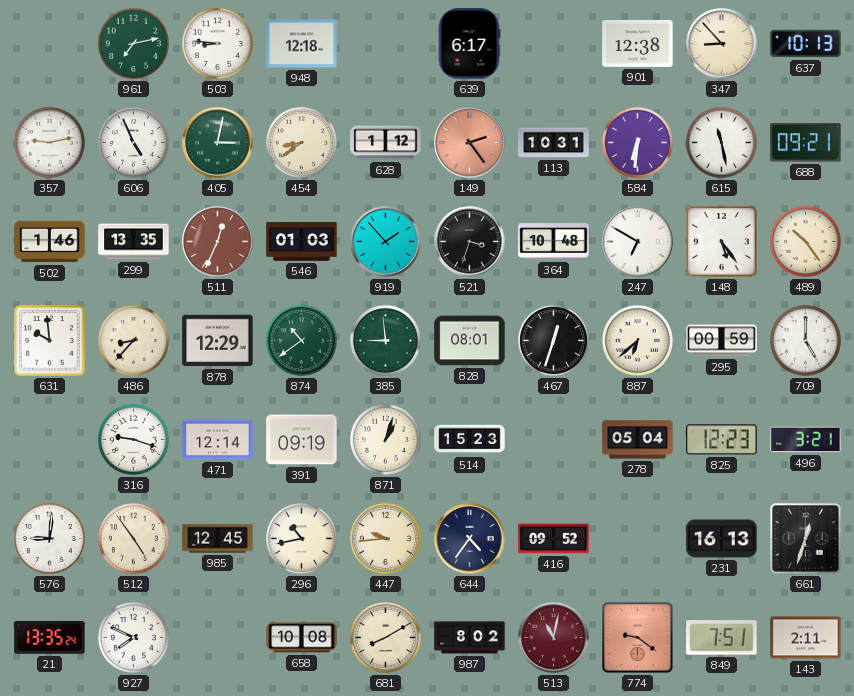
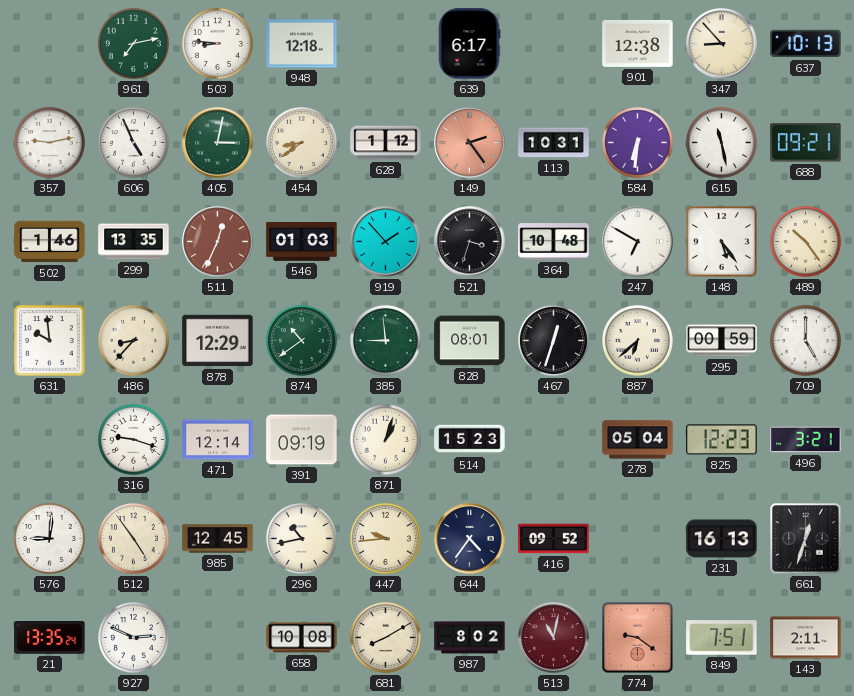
927: 7:49 -> 2:49
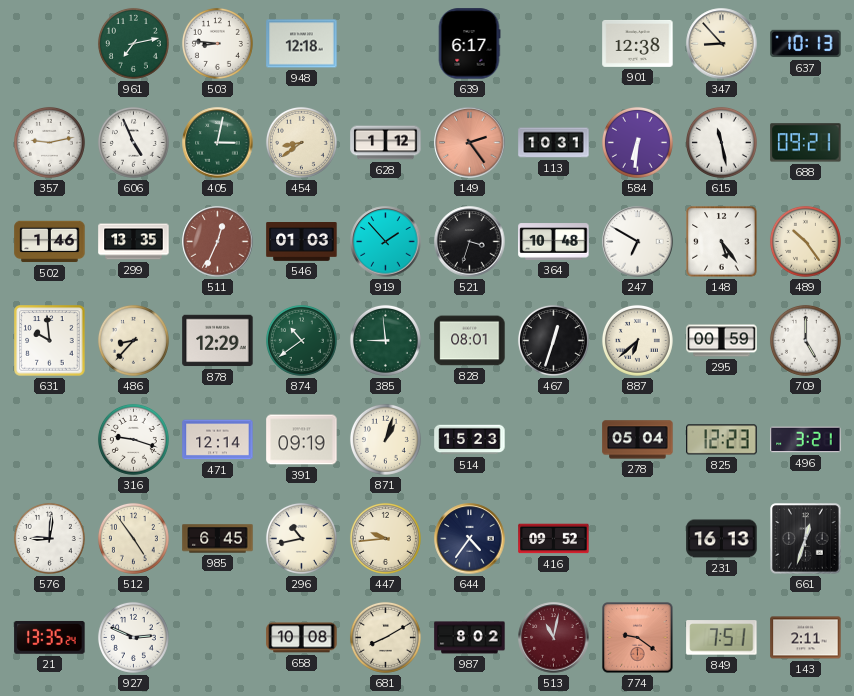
985: 12:45 -> 6:45
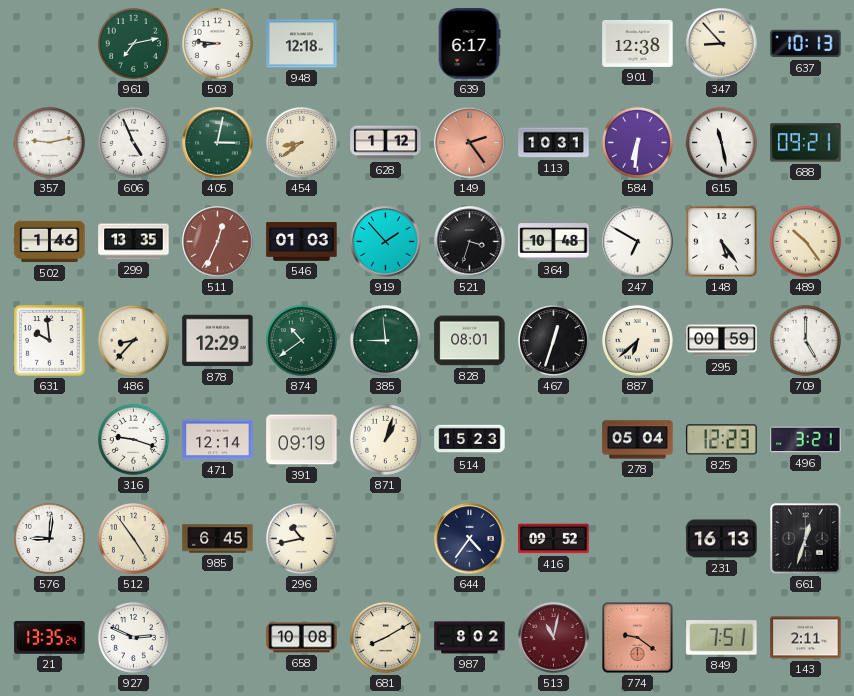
447: 9:44 -> none
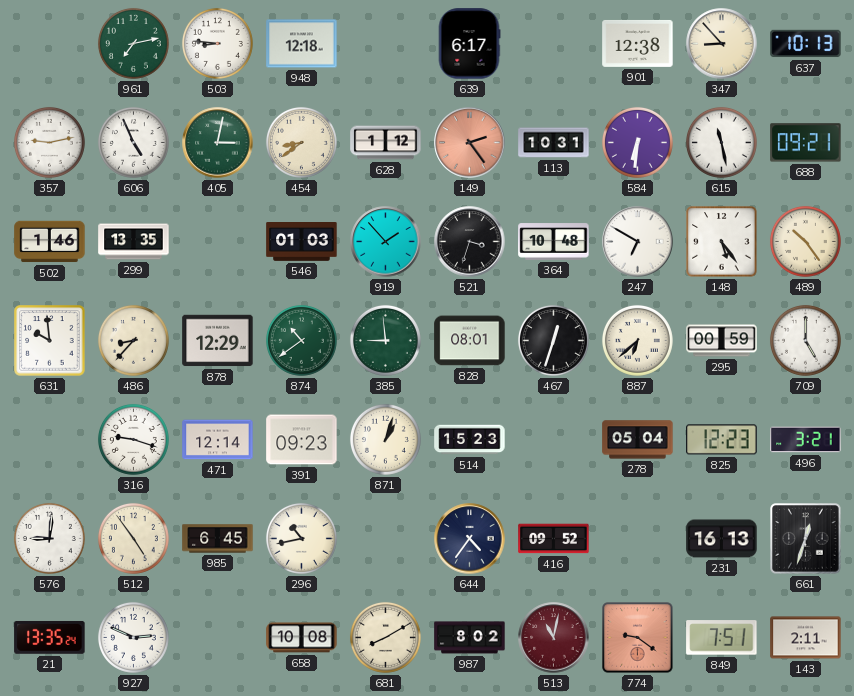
511: 12:34 -> none
391: 09:19 -> 09:23
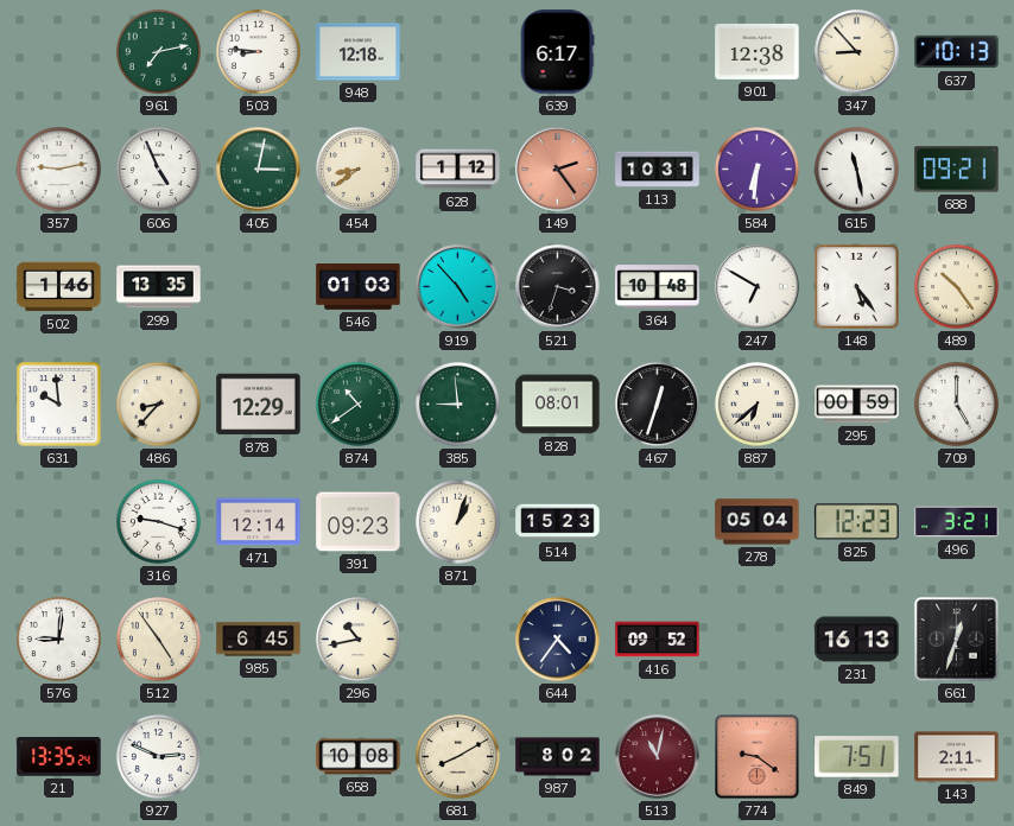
919: 1:53 -> 4:53
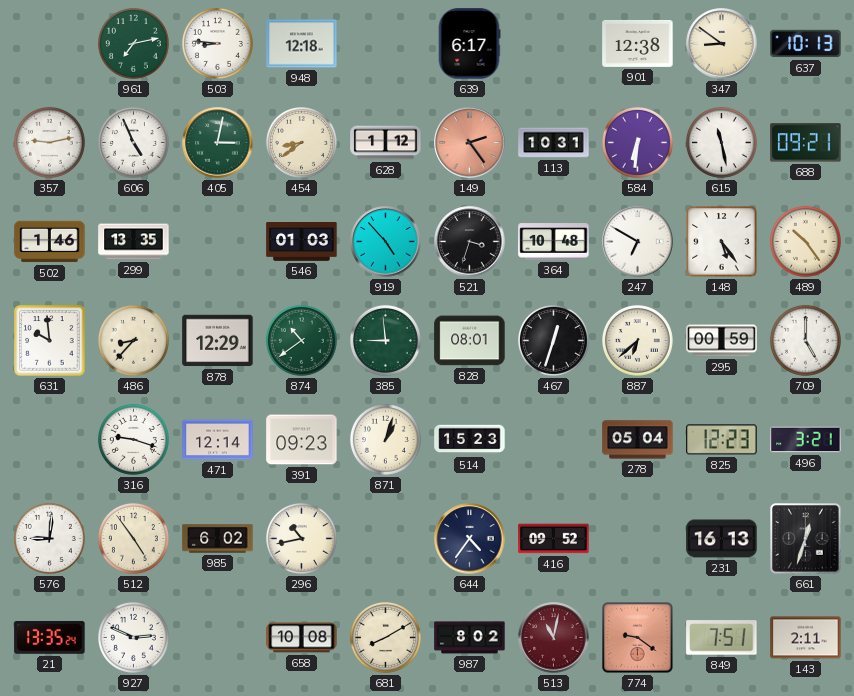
347: 8:53 -> 8:51
985: 6:45 -> 6:02
